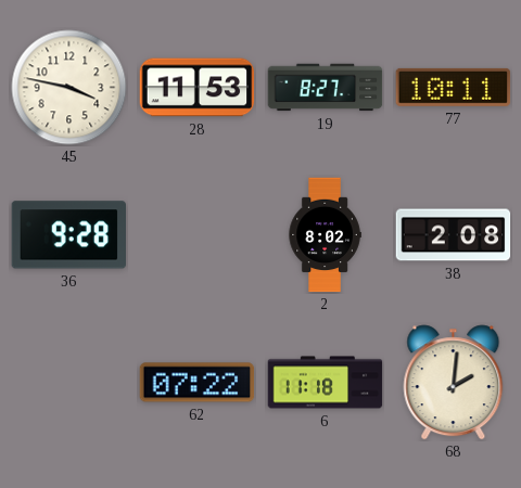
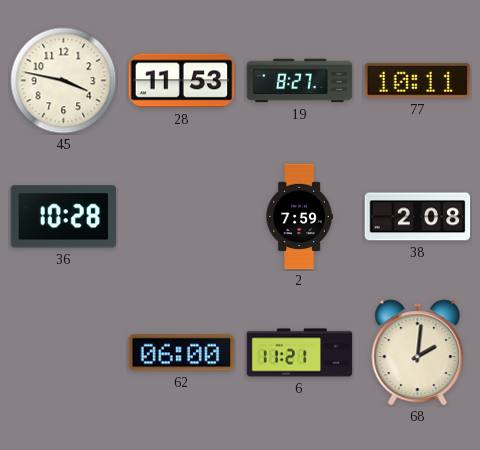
36: 9:28 -> 10:28
2: 8:02 -> 7:59
62: 07:22 -> 06:00
6: 11:18 -> 11:21
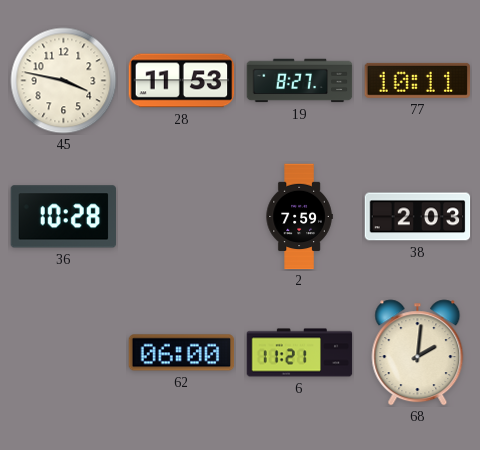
38: 2:08 -> 2:03
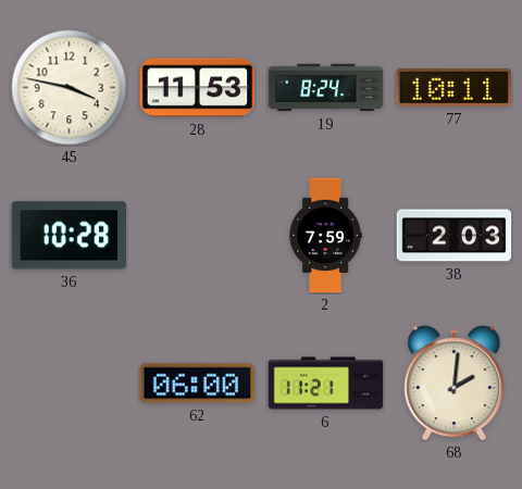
19: 8:27 -> 8:24
